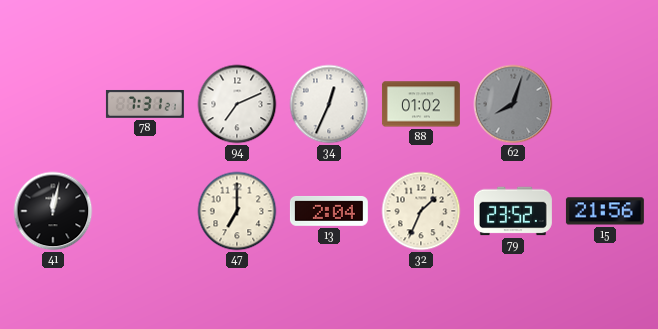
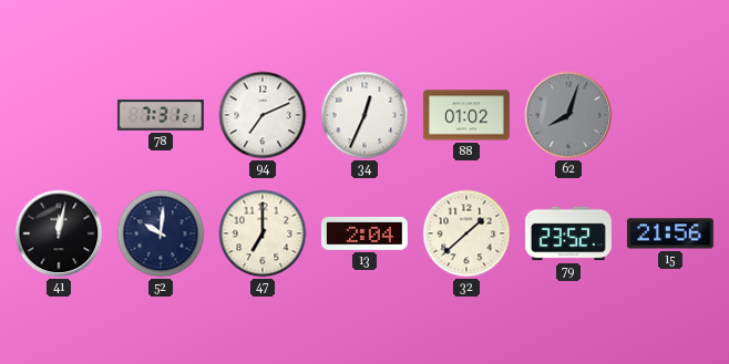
52: none -> 10:01
32: 1:34 -> 1:38
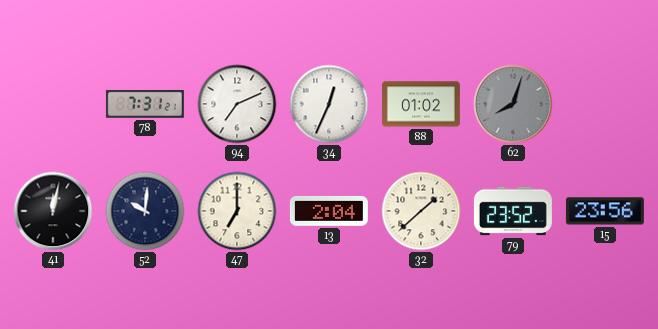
15: 21:56 -> 23:56
